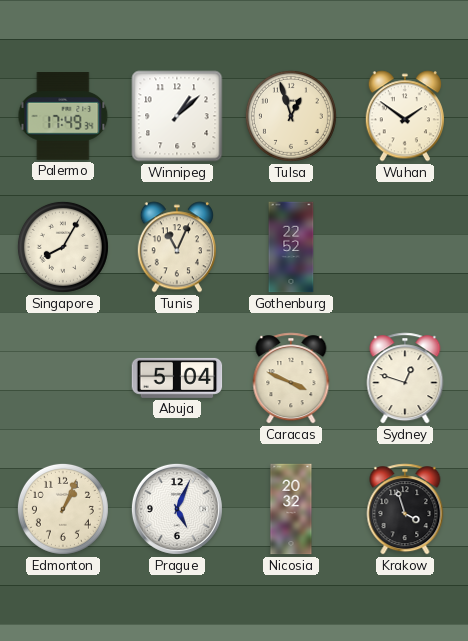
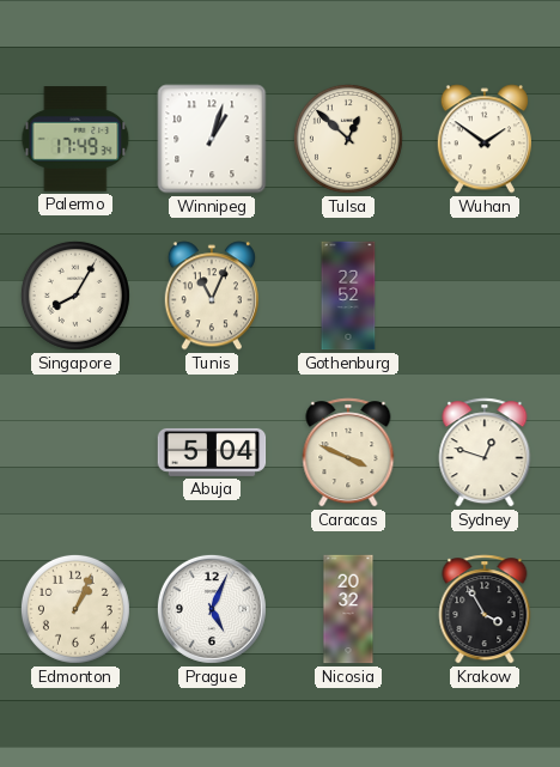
Winnipeg: 1:08 -> 1:03
Tulsa: 12:57 -> 12:52
Krakow: 3:57 -> 3:55
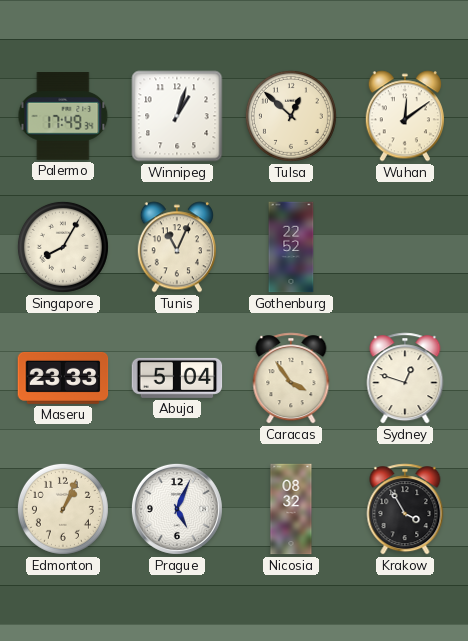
Wuhan: 1:51 -> 12:09
Maseru: none -> 23:33
Caracas: 3:49 -> 3:54
Nicosia: 20:32 -> 08:32
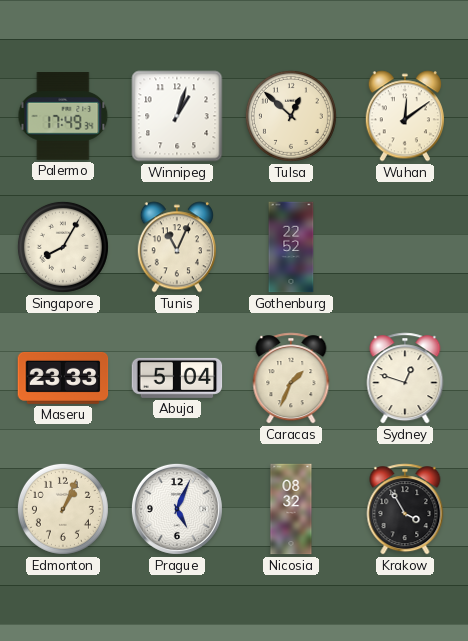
Caracas: 3:54 -> 1:34
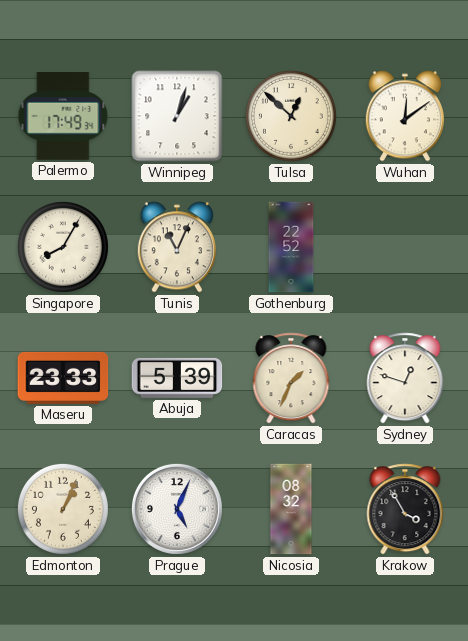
Abuja: 5:04 -> 5:39
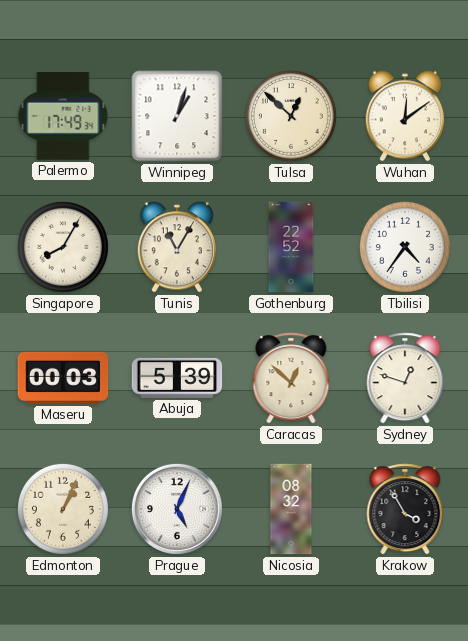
Tunis: 11:04 -> 11:05
Tbilisi: none -> 4:36
Maseru: 23:33 -> 00:03
Caracas: 1:34 -> 12:52
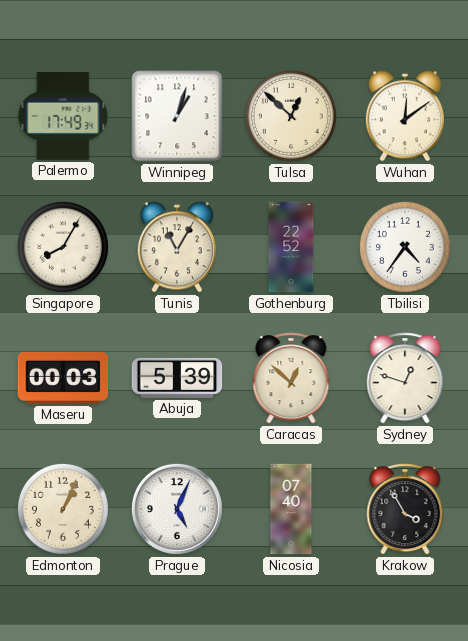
Nicosia: 08:32 -> 07:40
